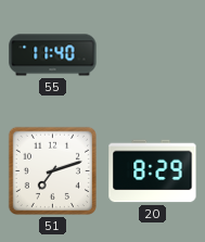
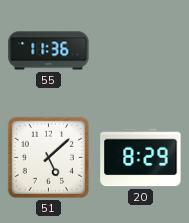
55: 11:40 -> 11:36
51: 7:12 -> 5:08
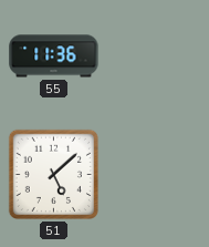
20: 8:29 -> none
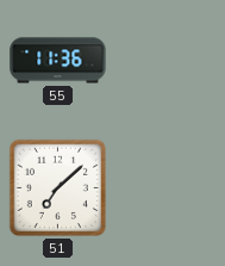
51: 5:08 -> 7:08
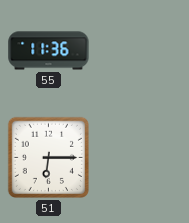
51: 7:08 -> 6:15
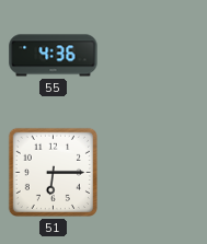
55: 11:36 -> 4:36
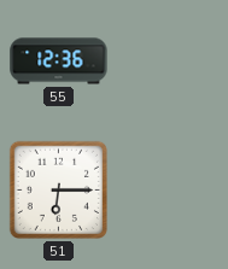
55: 4:36 -> 12:36
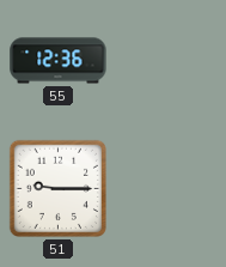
51: 6:15 -> 9:15
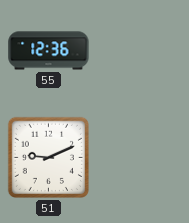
51: 9:15 -> 9:11
